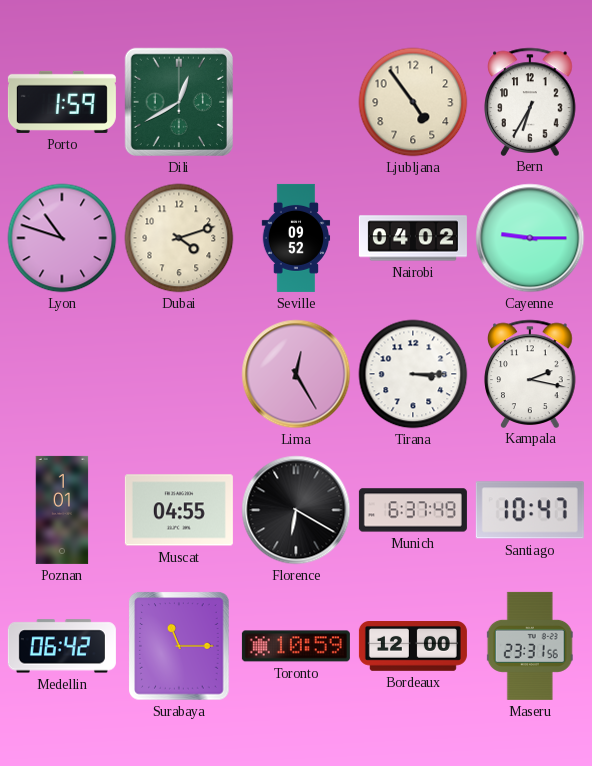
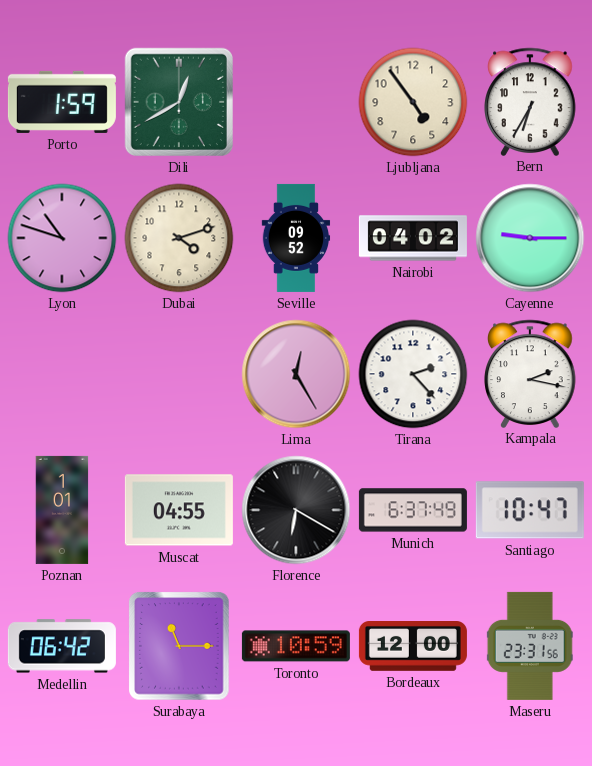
Tirana: 3:15 -> 2:23
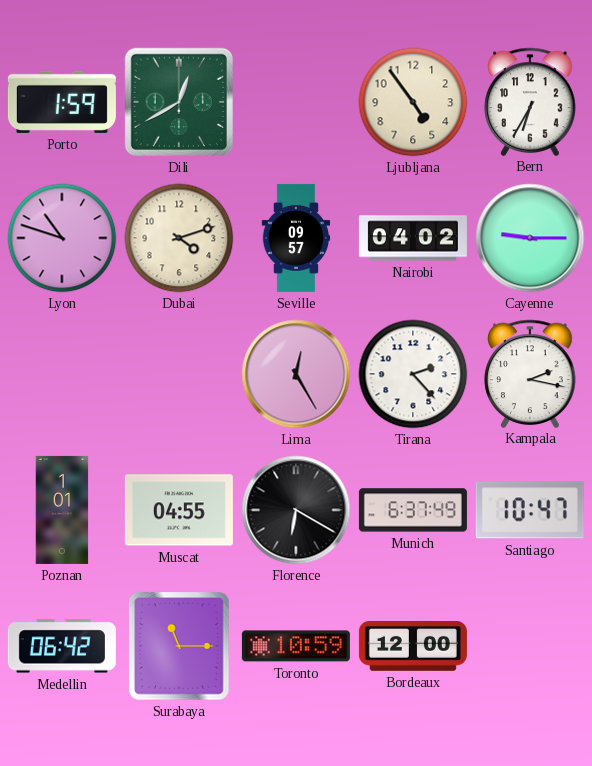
Seville: 09:52 -> 09:57
Maseru: 23:31 -> none
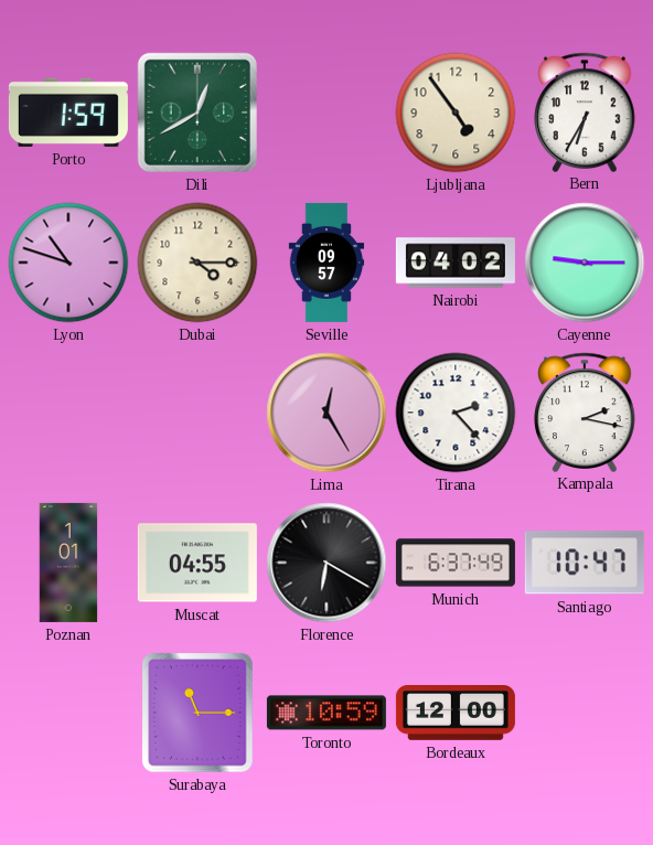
Dubai: 4:12 -> 4:15
Medellin: 06:42 -> none
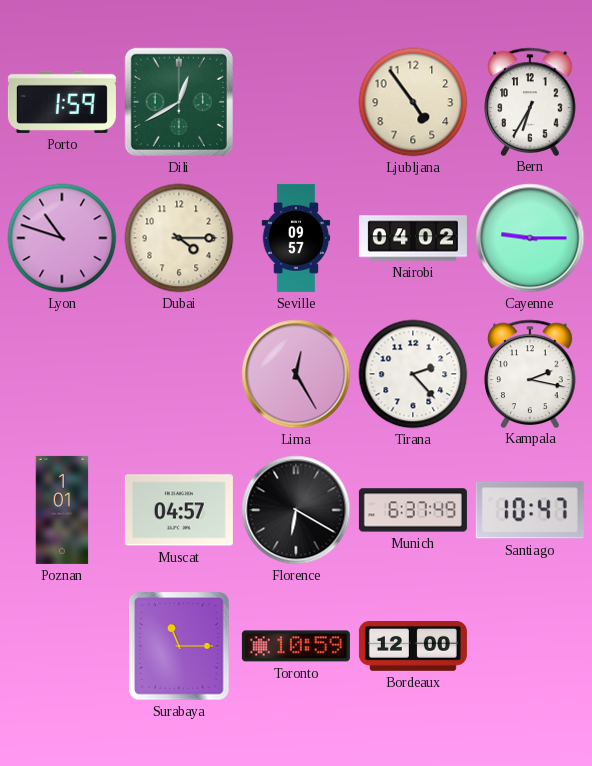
Muscat: 04:55 -> 04:57
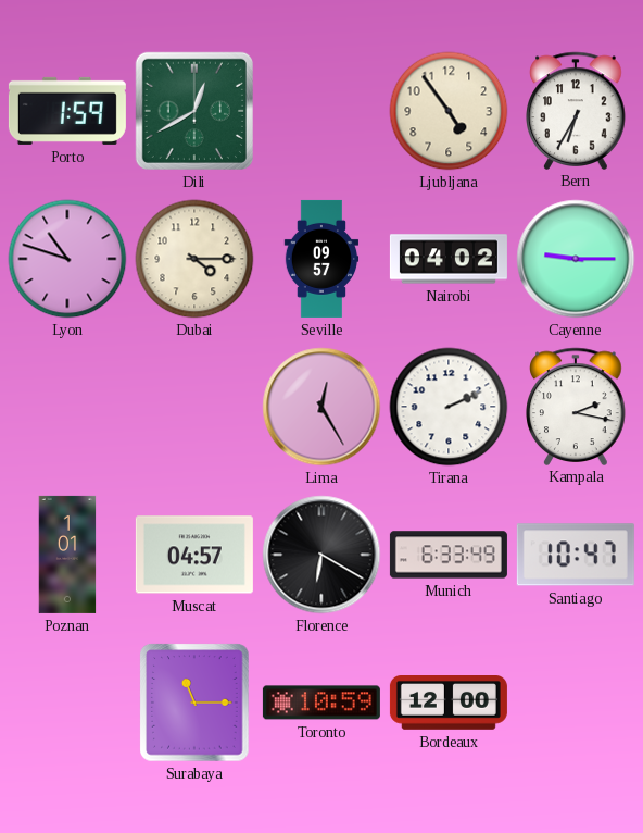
Tirana: 2:23 -> 2:11
Munich: 6:37 -> 6:33
